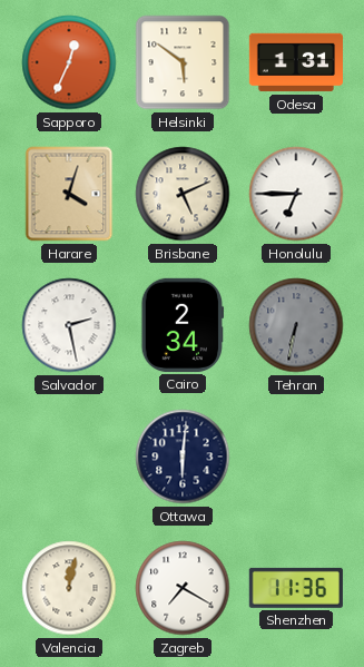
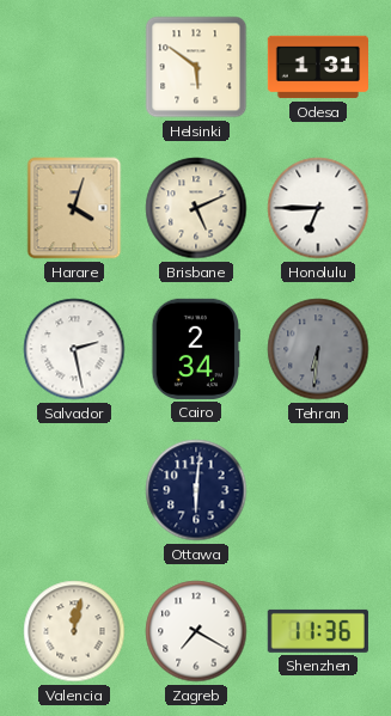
Sapporo: 12:34 -> none
Tehran: 6:32 -> 6:31
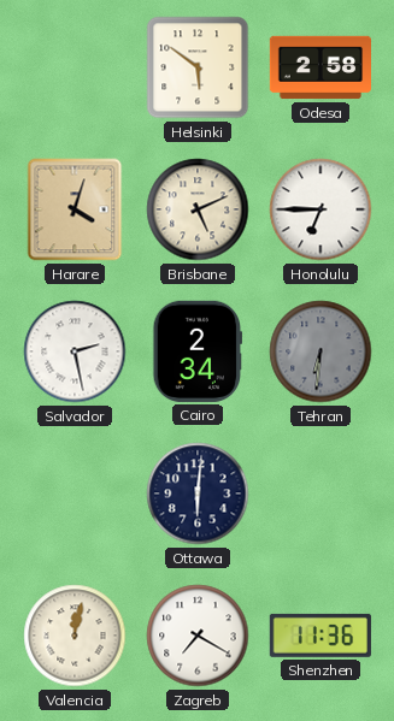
Odesa: 1:31 -> 2:58
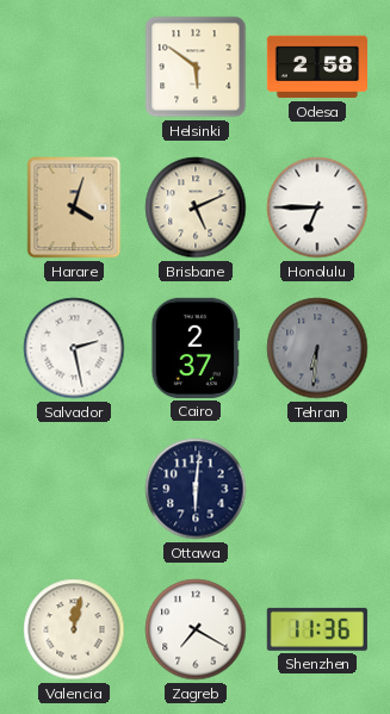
Cairo: 2:34 -> 2:37
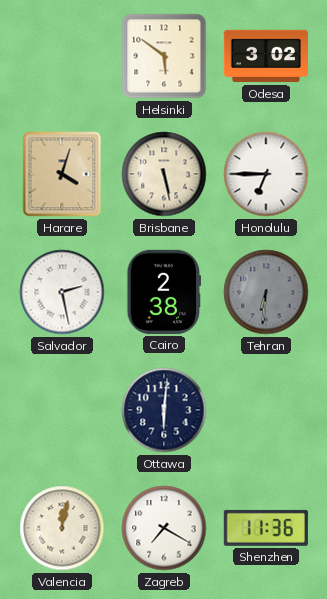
Odesa: 2:58 -> 3:02
Brisbane: 5:11 -> 5:28
Cairo: 2:37 -> 2:38
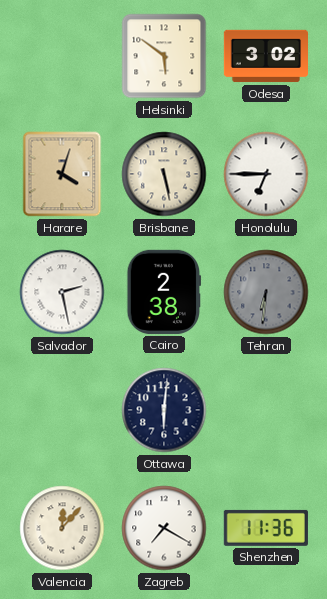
Valencia: 12:02 -> 12:07
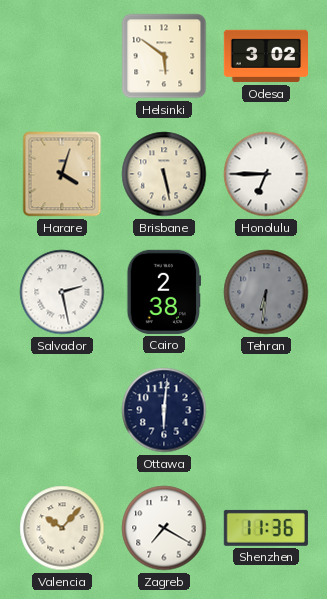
Valencia: 12:07 -> 10:07
